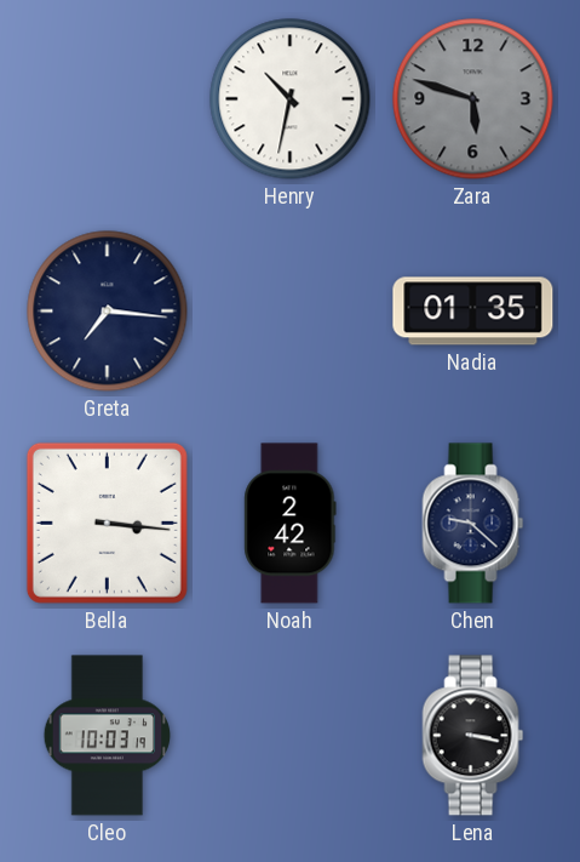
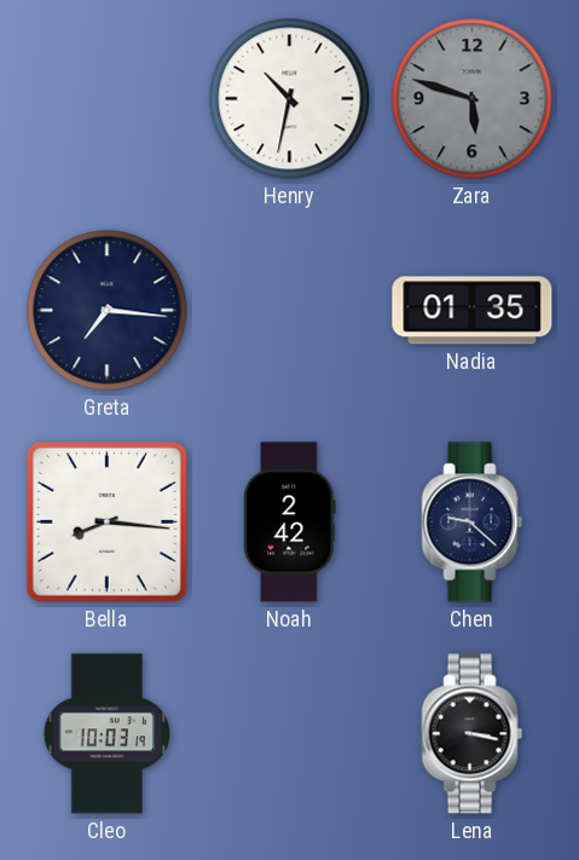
Bella: 3:16 -> 8:16
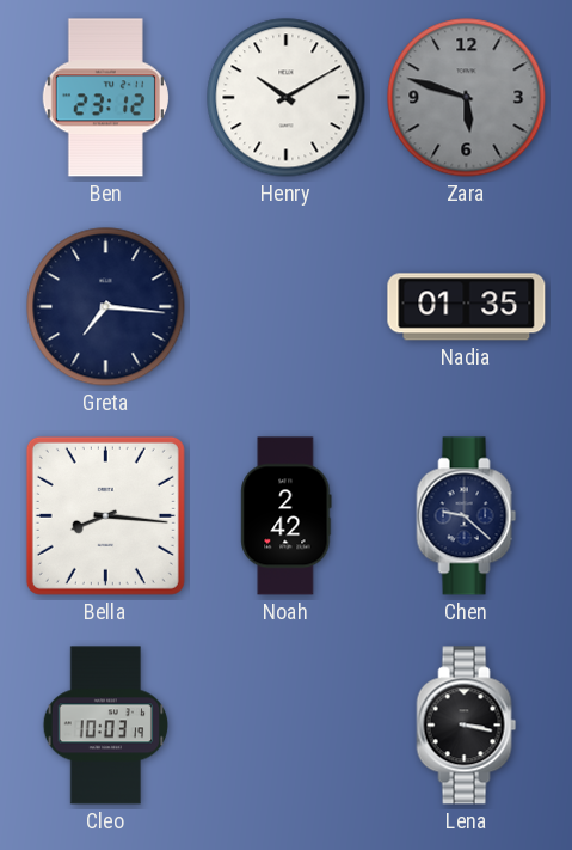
Ben: none -> 23:12
Henry: 10:32 -> 10:10
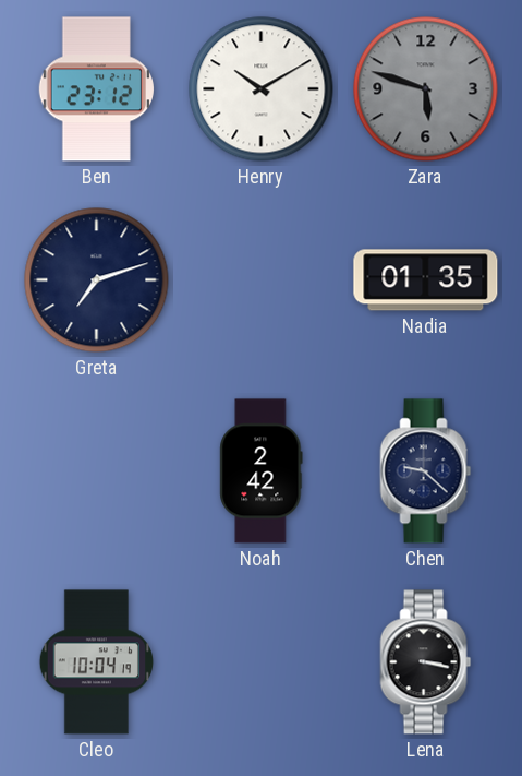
Greta: 7:16 -> 7:12
Bella: 8:16 -> none
Cleo: 10:03 -> 10:04
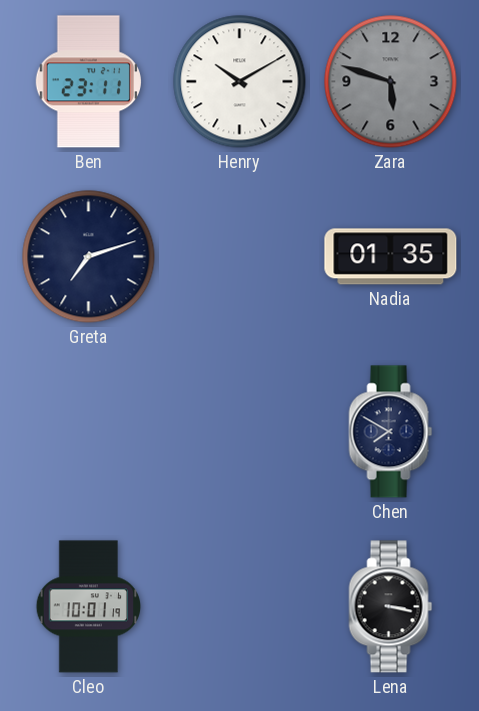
Ben: 23:12 -> 23:11
Noah: 2:42 -> none
Chen: 9:22 -> 7:50
Cleo: 10:04 -> 10:01
